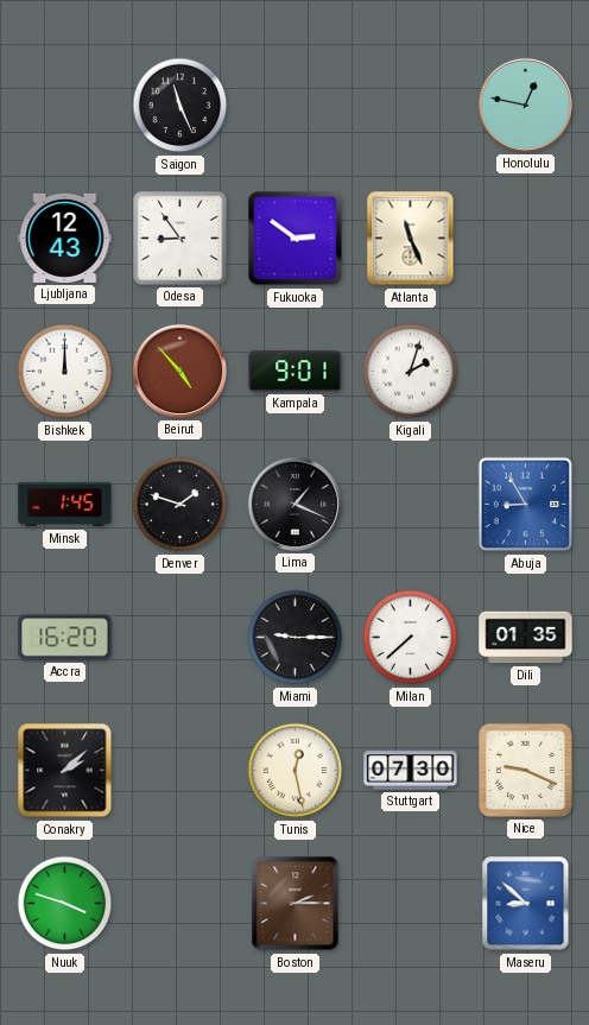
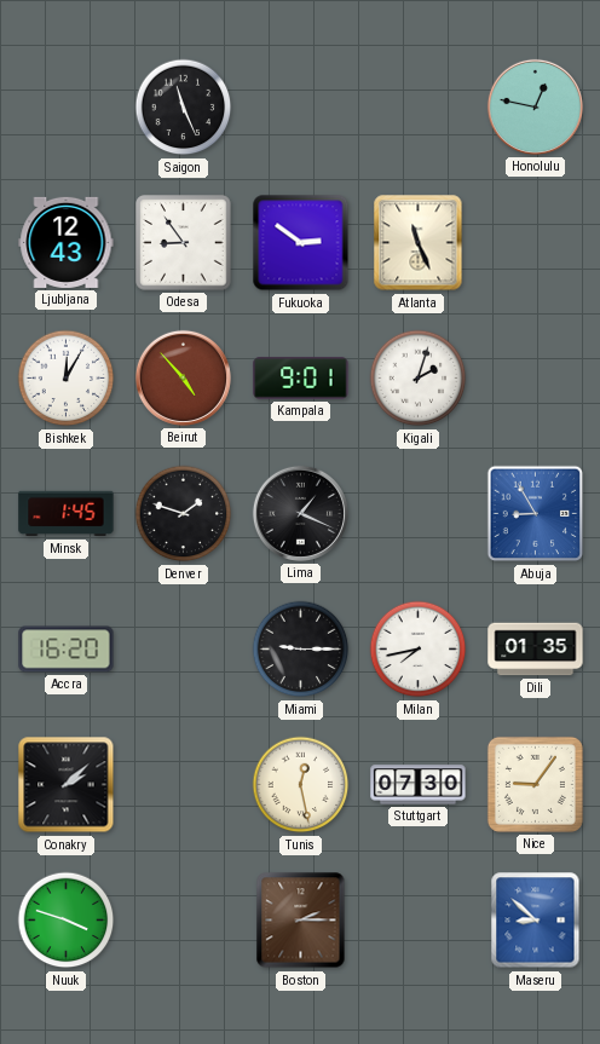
Bishkek: 12:00 -> 12:05
Milan: 7:38 -> 7:43
Nice: 9:19 -> 9:06
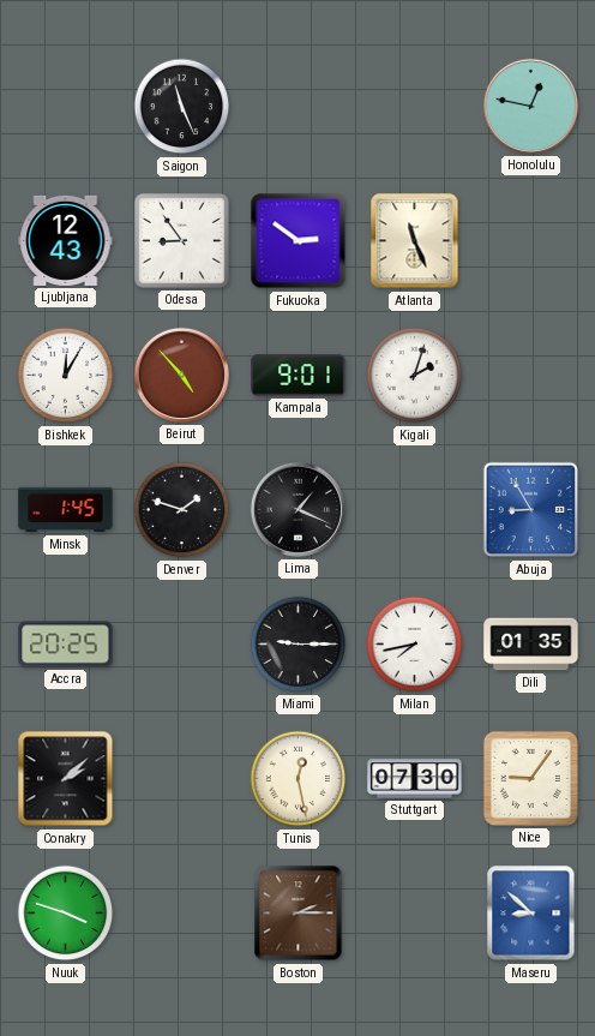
Accra: 16:20 -> 20:25
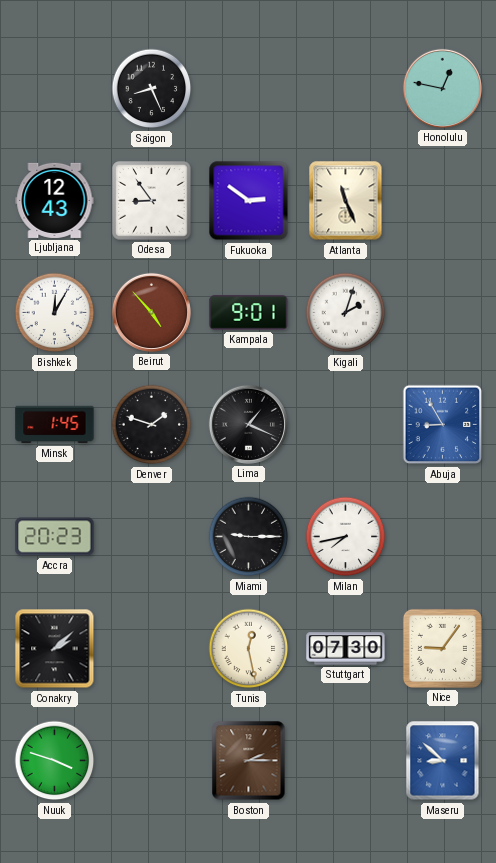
Saigon: 11:26 -> 8:26
Accra: 20:25 -> 20:23
Dili: 01:35 -> none
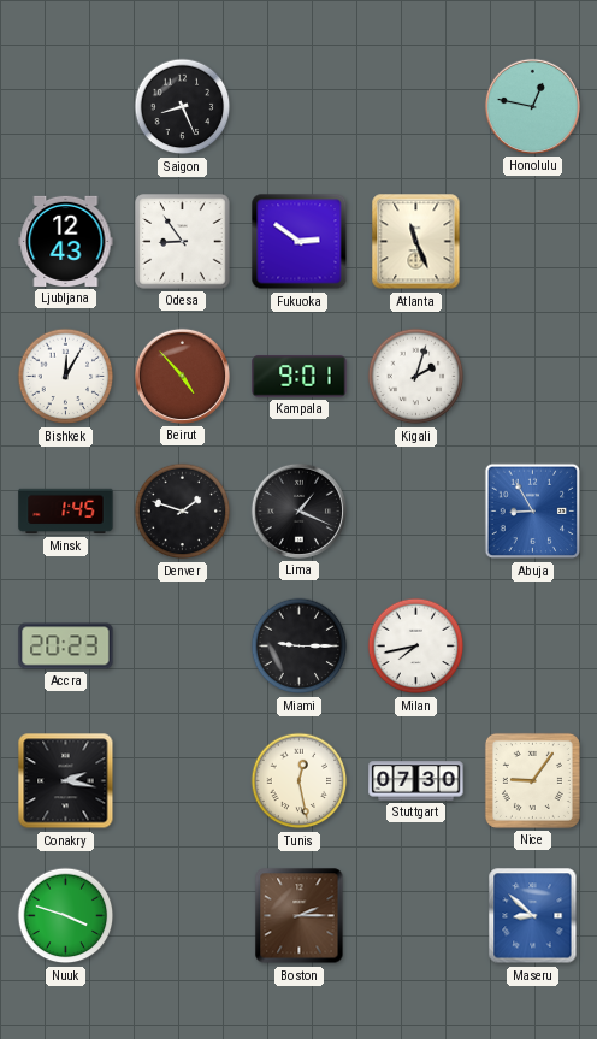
Conakry: 2:08 -> 2:17
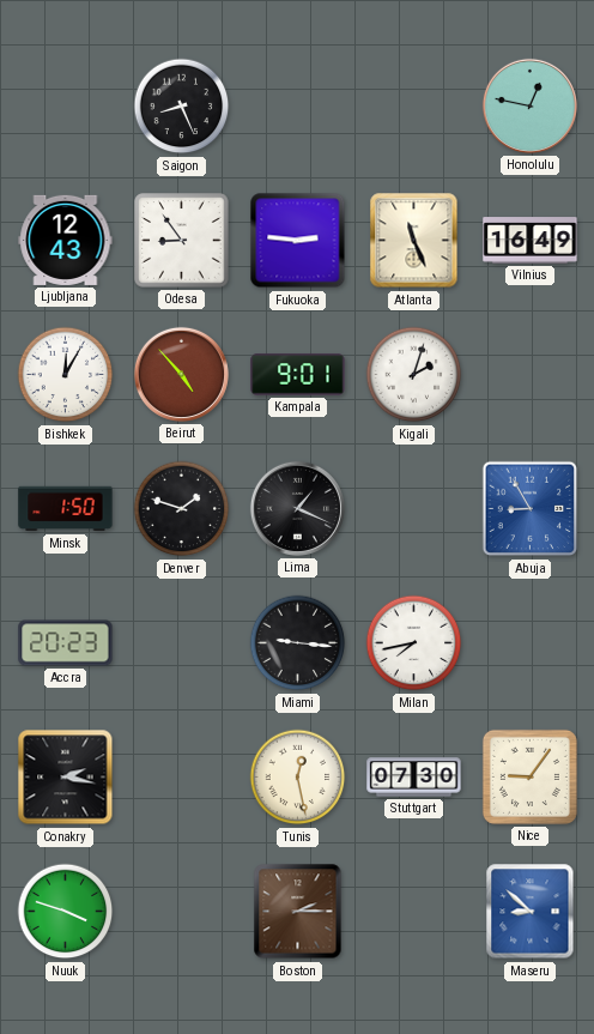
Fukuoka: 2:51 -> 2:46
Vilnius: none -> 16:49
Minsk: 1:45 -> 1:50
Miami: 9:15 -> 9:16
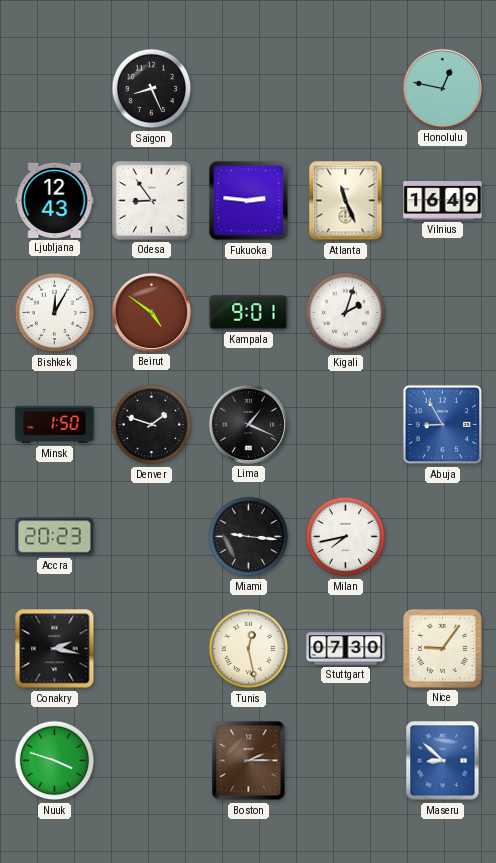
Beirut: 4:53 -> 4:51
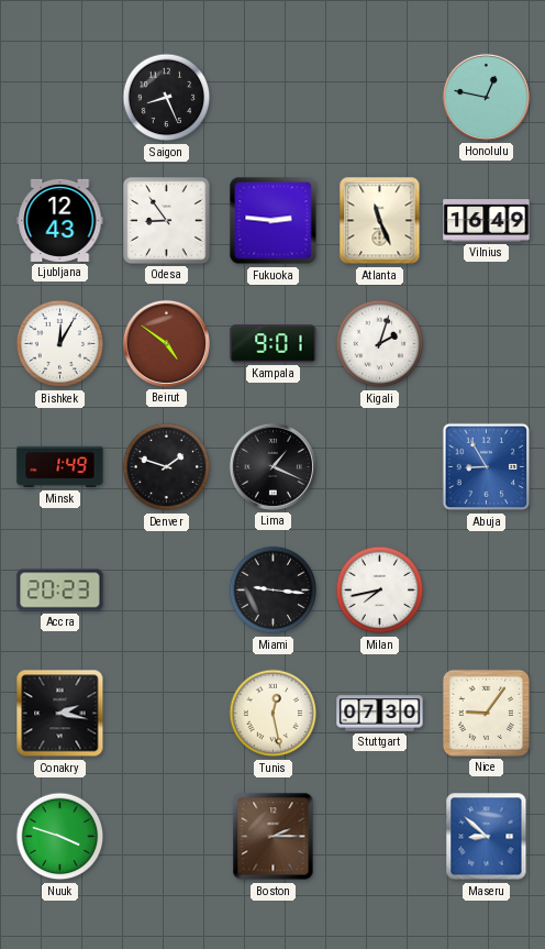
Minsk: 1:50 -> 1:49
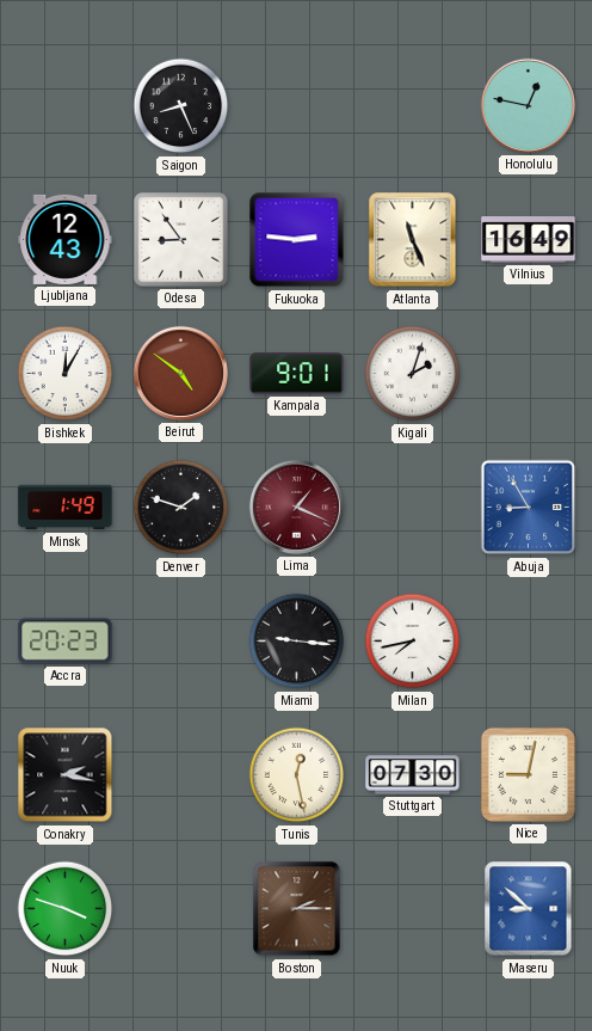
Lima dial: black -> burgundy
Nice: 9:06 -> 9:02
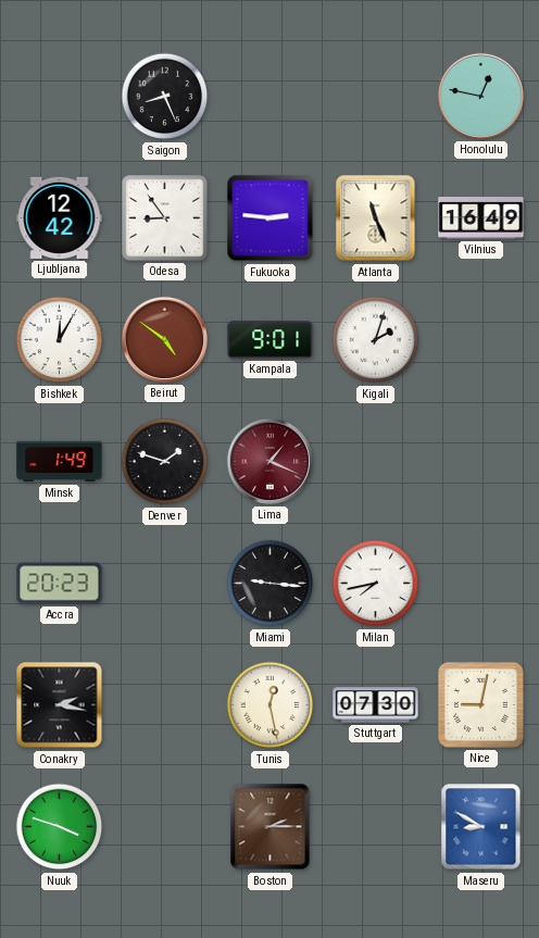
Ljubljana: 12:43 -> 12:42
Abuja: 8:55 -> none
Maseru: 8:52 -> 8:50
